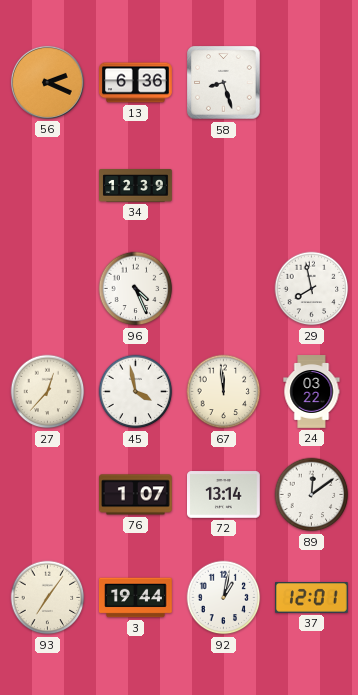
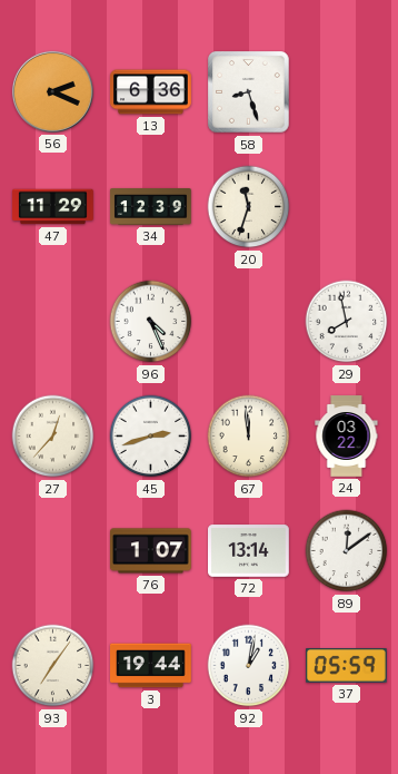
47: none -> 11:29
20: none -> 11:33
45: 3:58 -> 2:42
37: 12:01 -> 05:59
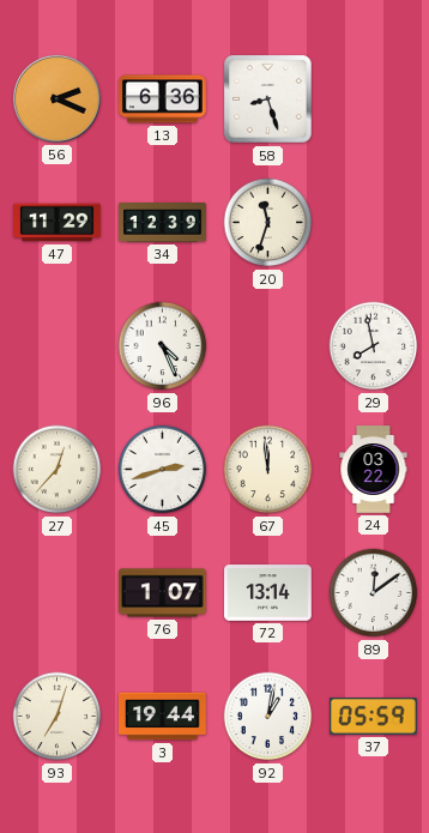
93: 7:06 -> 7:03
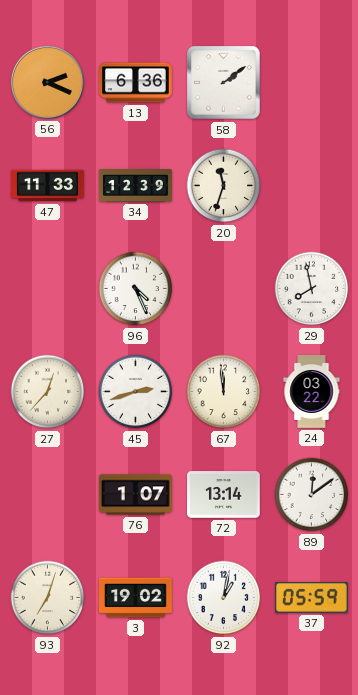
58: 8:27 -> 2:09
47: 11:29 -> 11:33
3: 19:44 -> 19:02
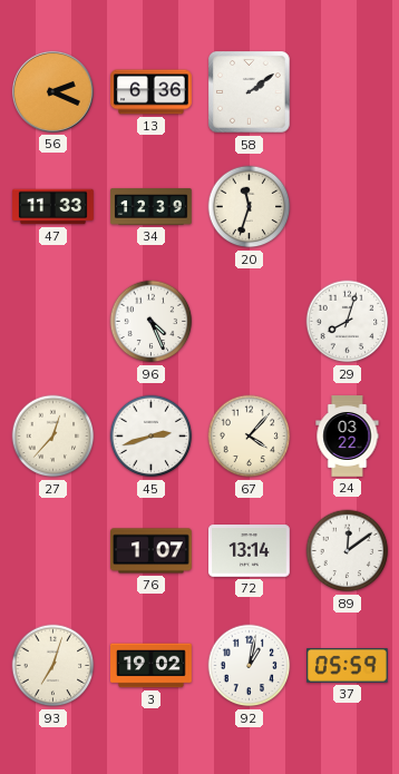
29: 7:58 -> 8:03
67: 11:59 -> 4:07
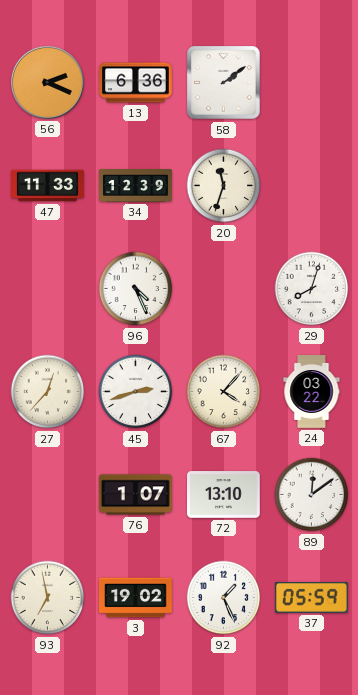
72: 13:14 -> 13:10
93: 7:03 -> 6:58
92: 1:02 -> 1:26
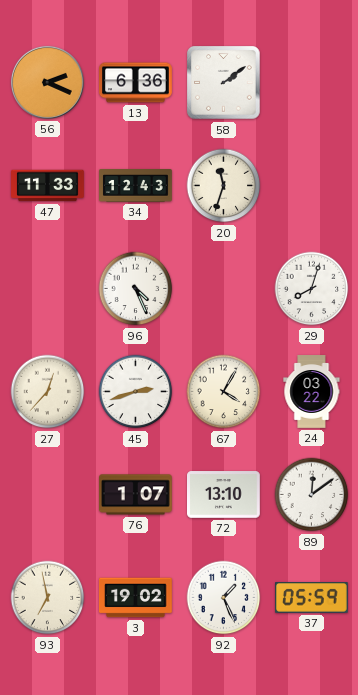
34: 12:39 -> 12:43
67: 4:07 -> 4:05
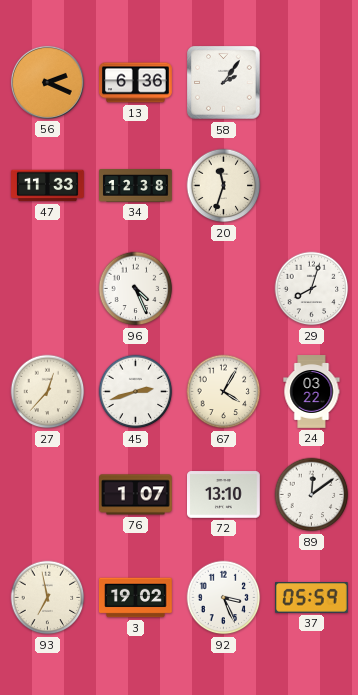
58: 2:09 -> 2:06
34: 12:43 -> 12:38
92: 1:26 -> 3:26
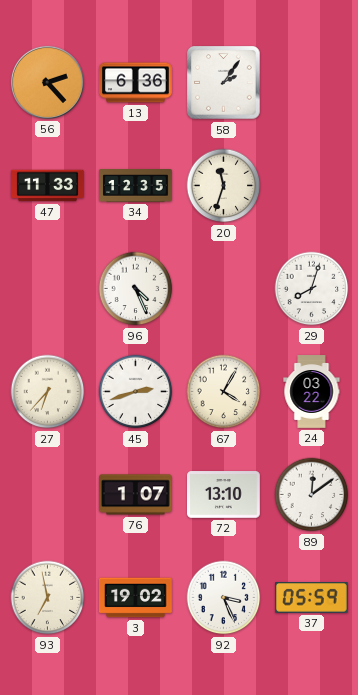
56: 2:19 -> 2:23
34: 12:38 -> 12:35
27: 12:37 -> 6:37
